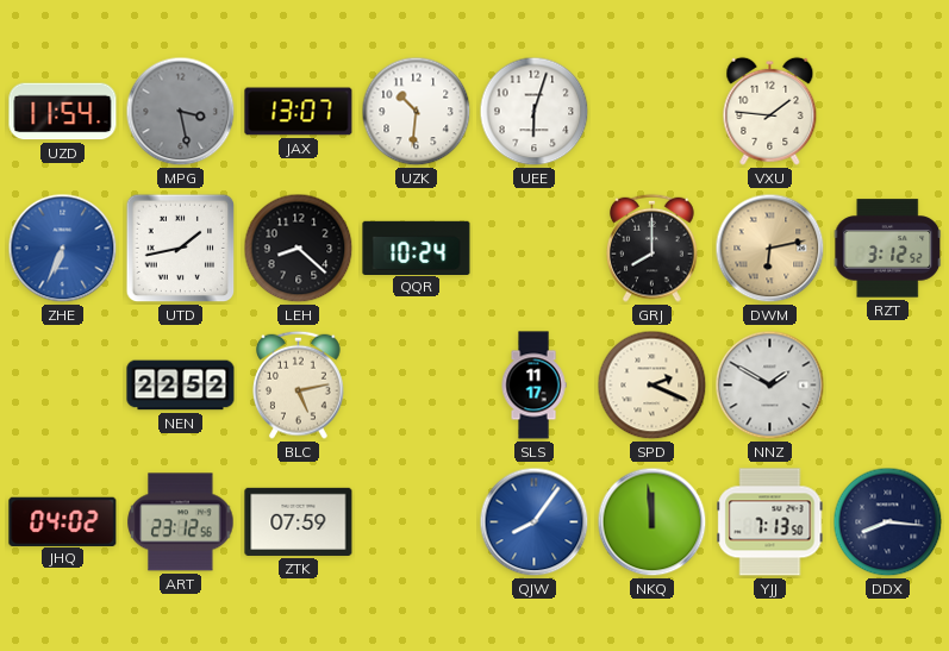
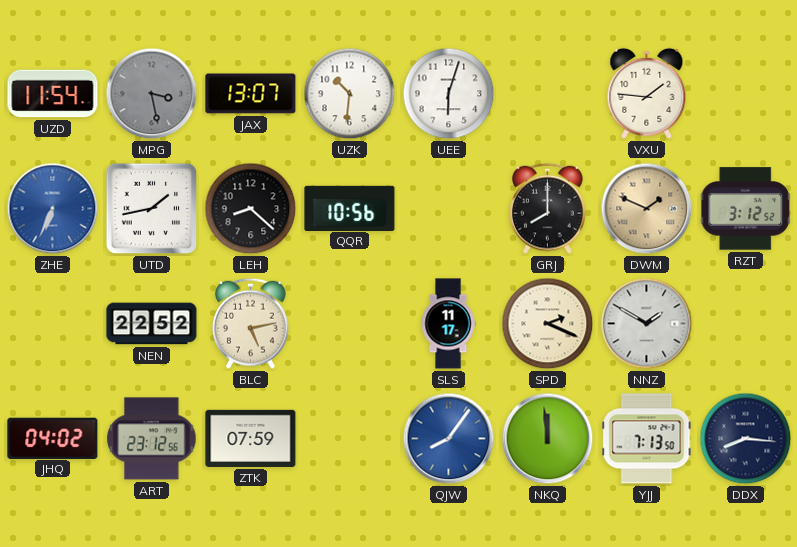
QQR: 10:24 -> 10:56
DWM: 6:13 -> 1:49
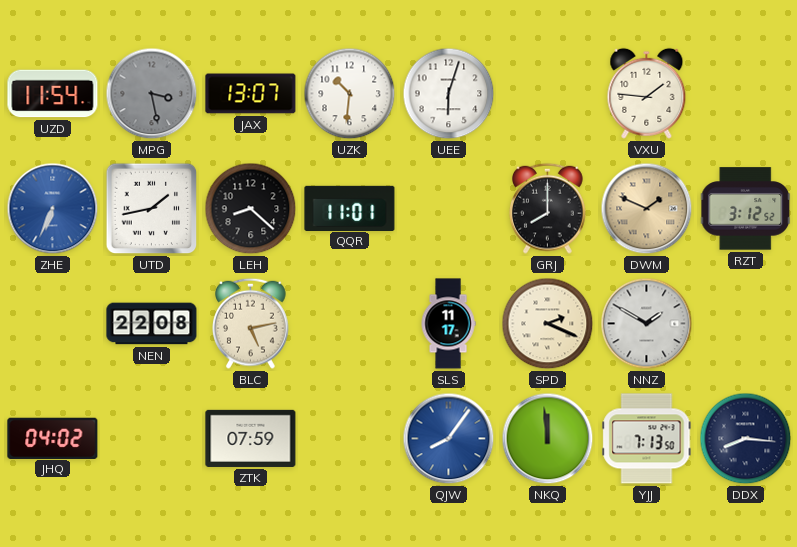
QQR: 10:56 -> 11:01
NEN: 22:52 -> 22:08
ART: 23:12 -> none
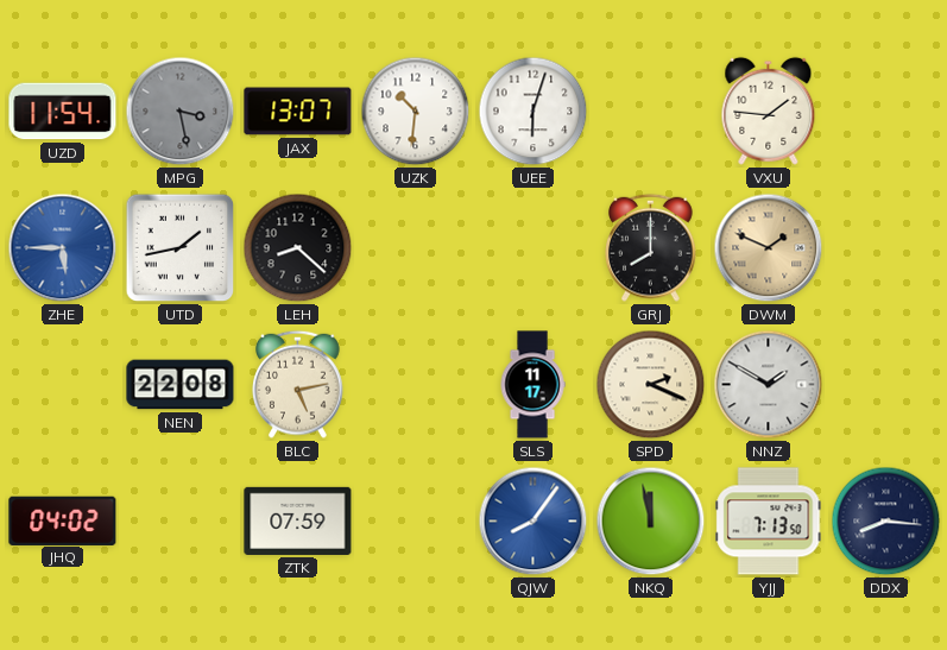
ZHE: 6:34 -> 5:45
QQR: 11:01 -> none
RZT: 3:12 -> none
NKQ: 11:59 -> 11:58
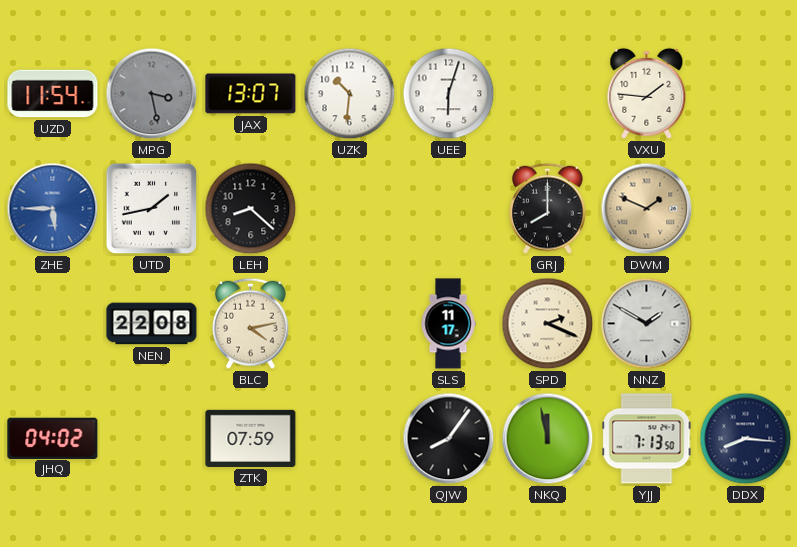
BLC: 5:13 -> 4:13
QJW dial: blue -> black
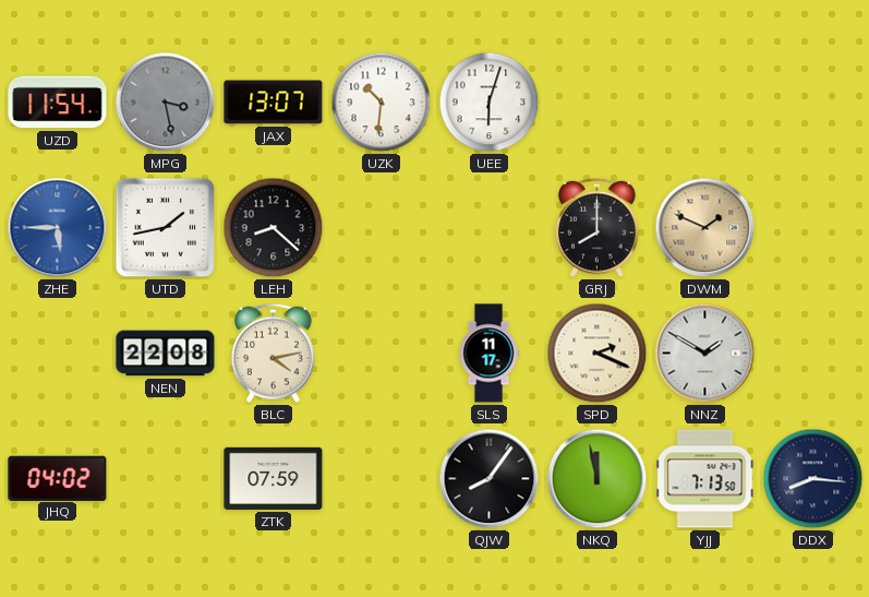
VXU: 1:46 -> none
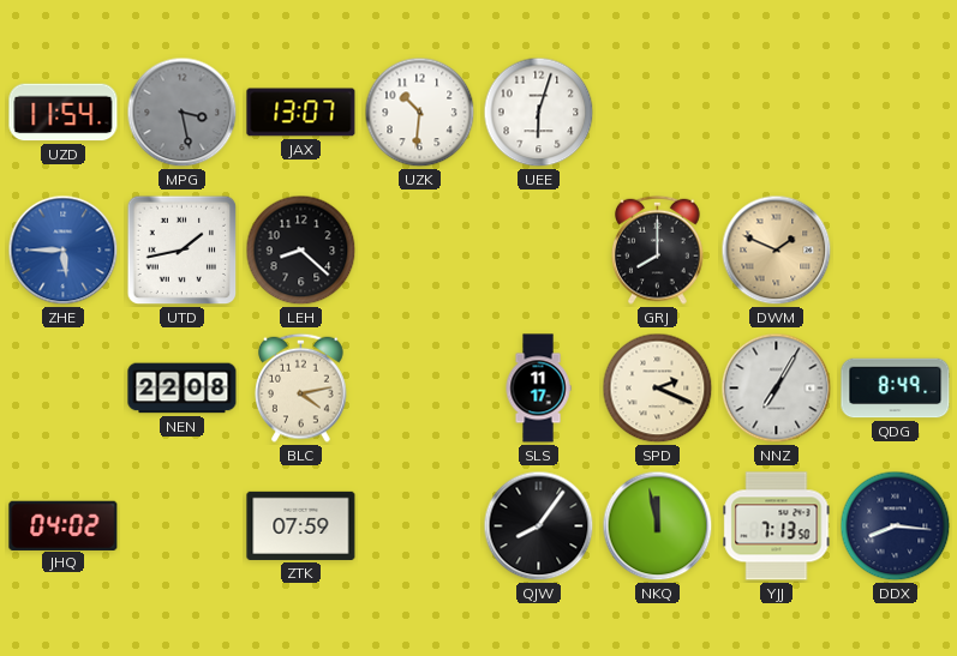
NNZ: 1:50 -> 7:05
QDG: none -> 8:49
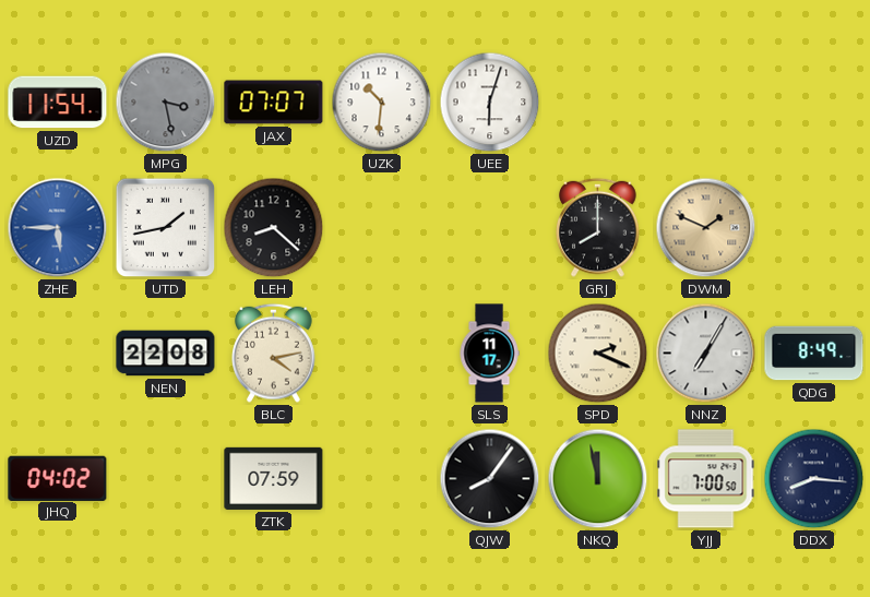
JAX: 13:07 -> 07:07
YJJ: 7:13 -> 7:00
